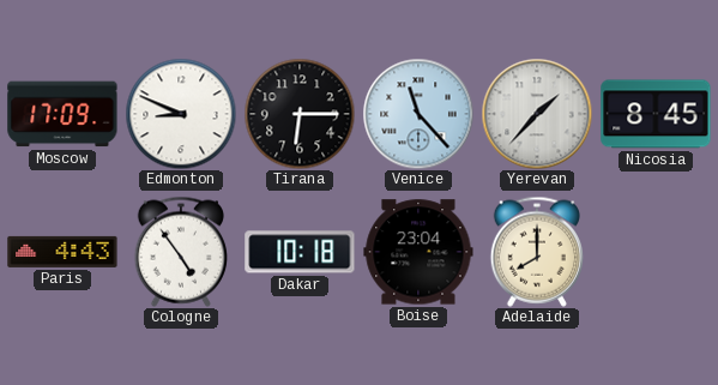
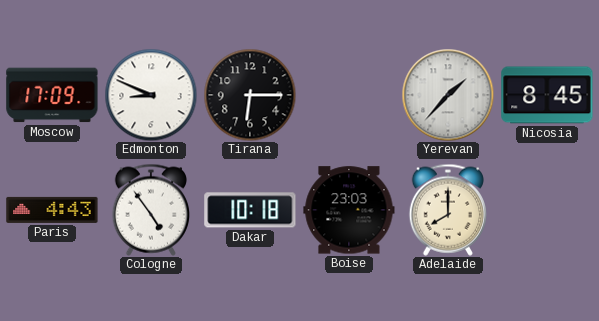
Venice: 11:23 -> none
Boise: 23:04 -> 23:03
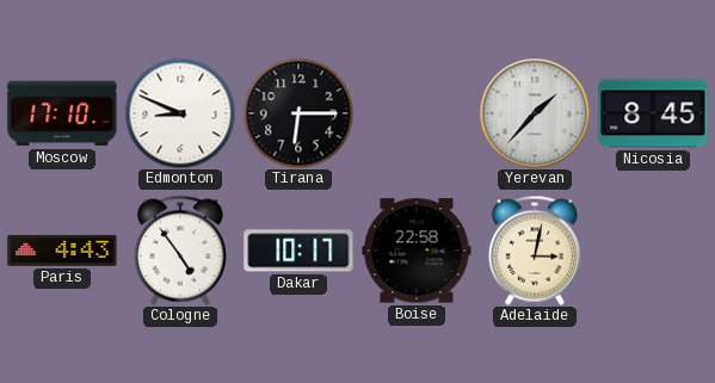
Moscow: 17:09 -> 17:10
Dakar: 10:18 -> 10:17
Boise: 23:03 -> 22:58
Adelaide: 8:00 -> 3:02
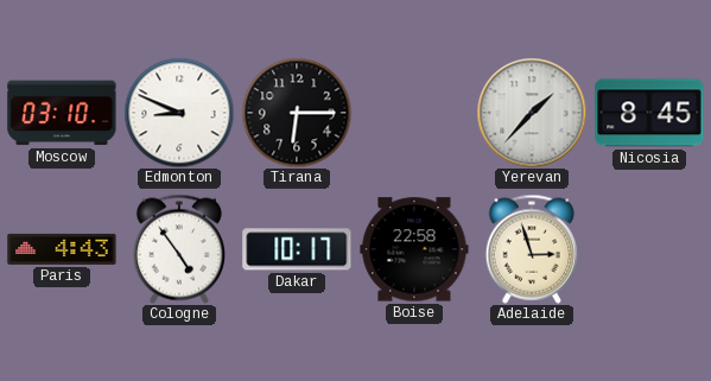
Moscow: 17:10 -> 03:10
Adelaide: 3:02 -> 2:57
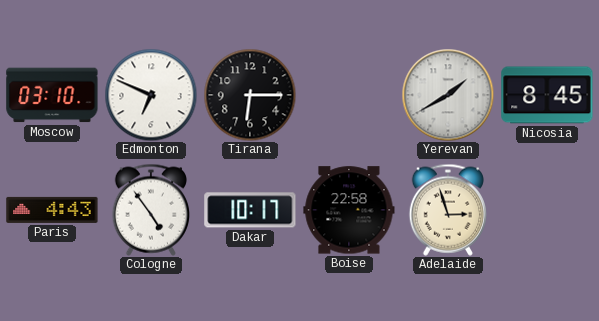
Edmonton: 8:49 -> 6:49
Yerevan: 1:37 -> 1:40
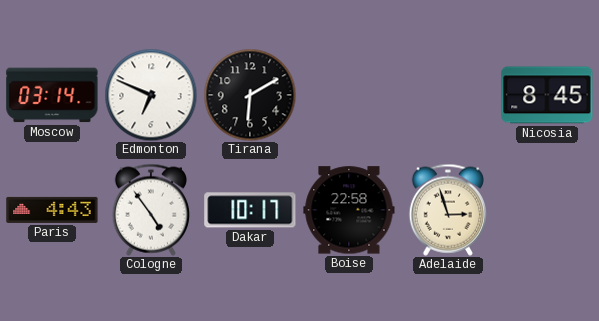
Moscow: 03:10 -> 03:14
Tirana: 6:15 -> 6:10
Yerevan: 1:40 -> none
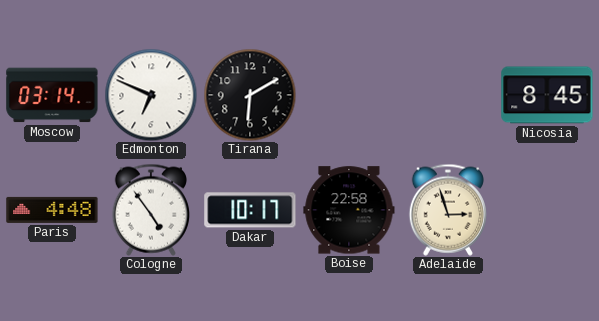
Paris: 4:43 -> 4:48
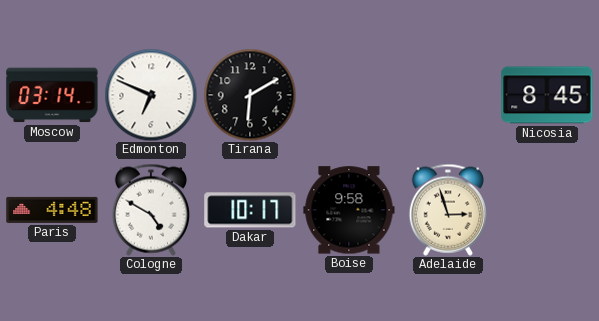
Cologne: 4:54 -> 4:50
Boise: 22:58 -> 9:58
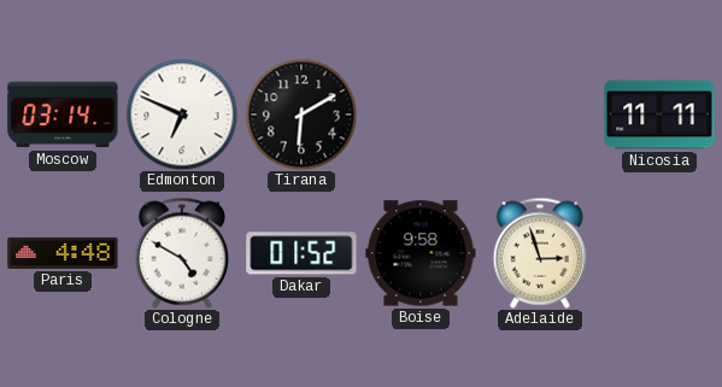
Nicosia: 8:45 -> 11:11
Dakar: 10:17 -> 01:52
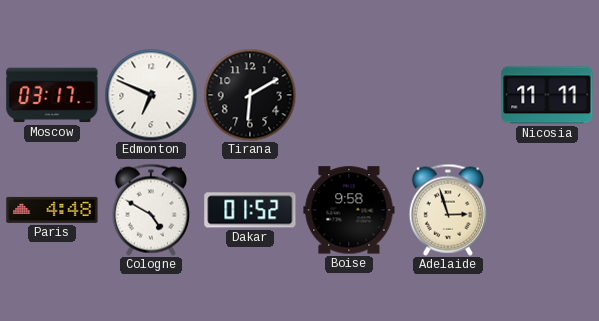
Moscow: 03:14 -> 03:17
